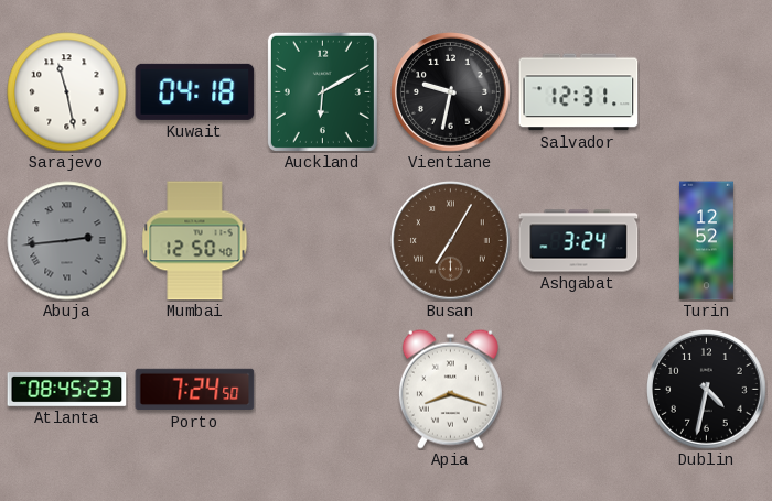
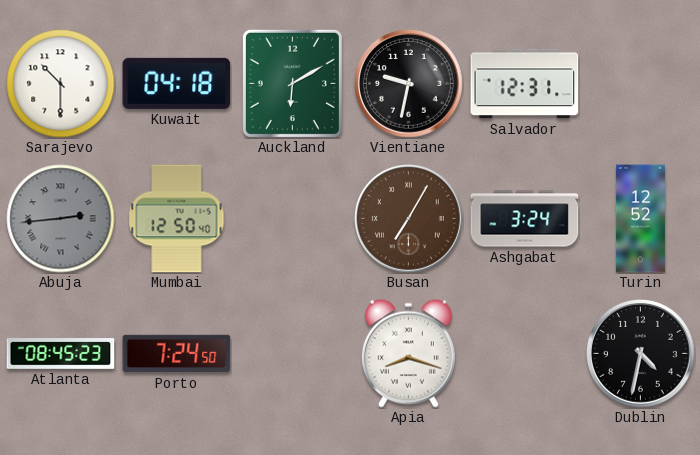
Sarajevo: 11:28 -> 10:30
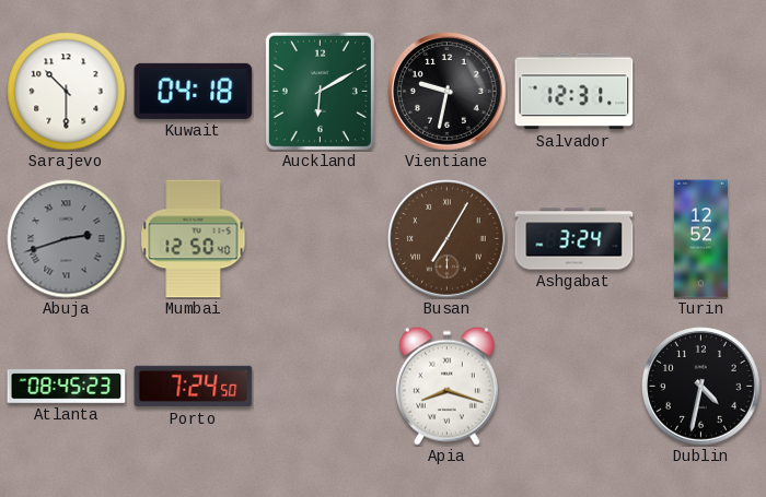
Abuja: 2:44 -> 2:42
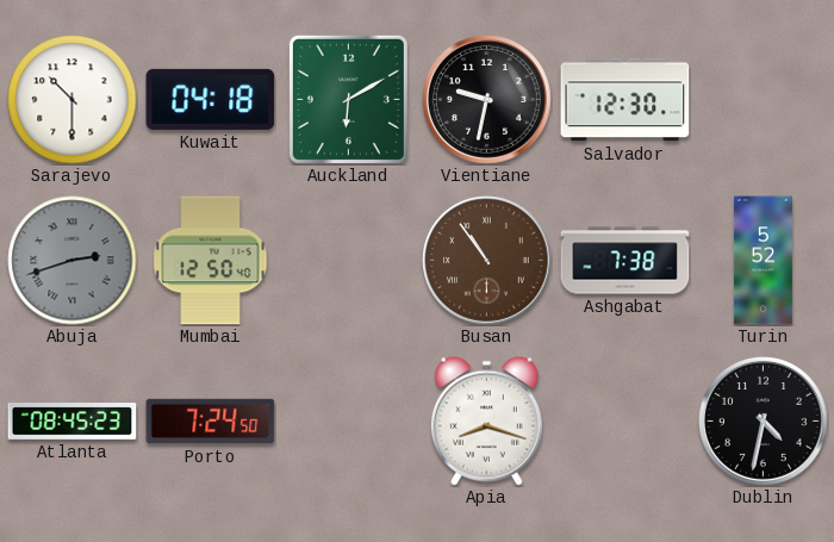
Salvador: 12:31 -> 12:30
Busan: 7:05 -> 10:54
Ashgabat: 3:24 -> 7:38
Turin: 12:52 -> 5:52
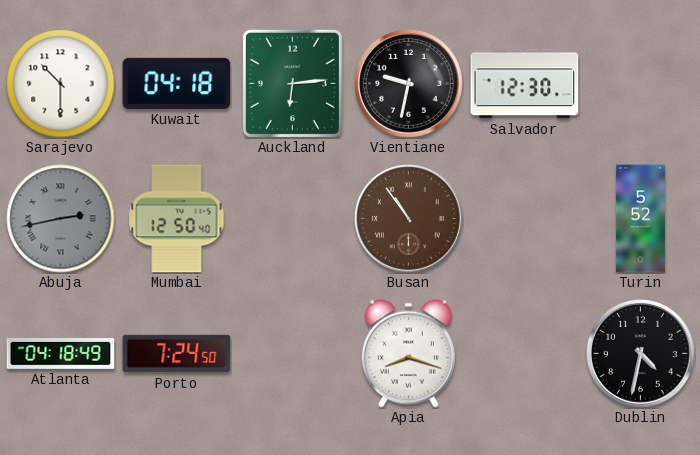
Auckland: 6:10 -> 6:14
Abuja: 2:42 -> 2:43
Ashgabat: 7:38 -> none
Atlanta: 08:45 -> 04:18
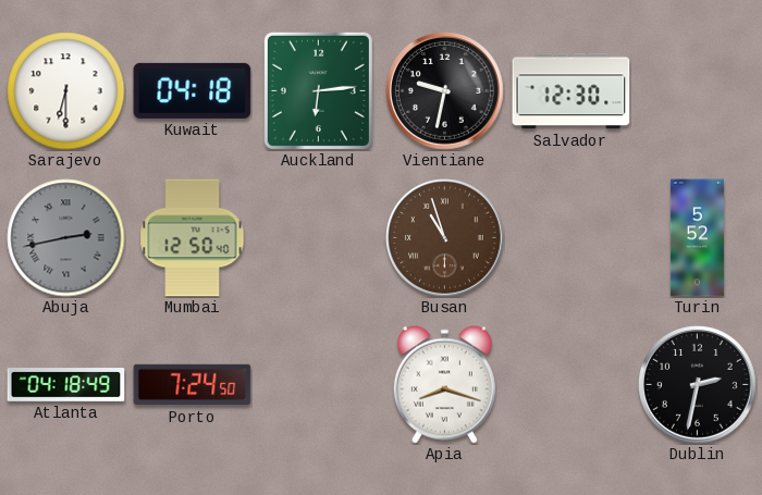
Sarajevo: 10:30 -> 6:30
Busan: 10:54 -> 10:57
Dublin: 4:32 -> 2:32
